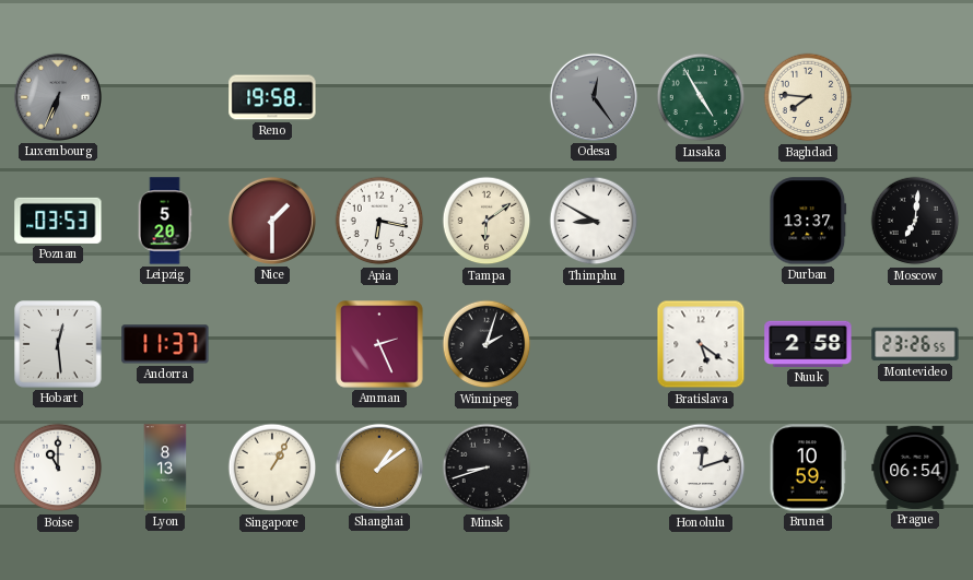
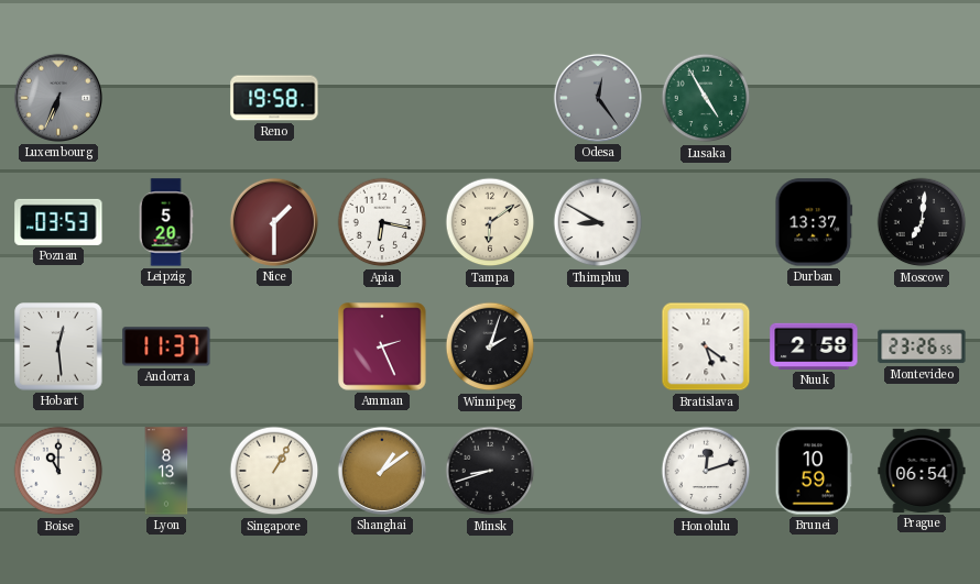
Baghdad: 7:46 -> none
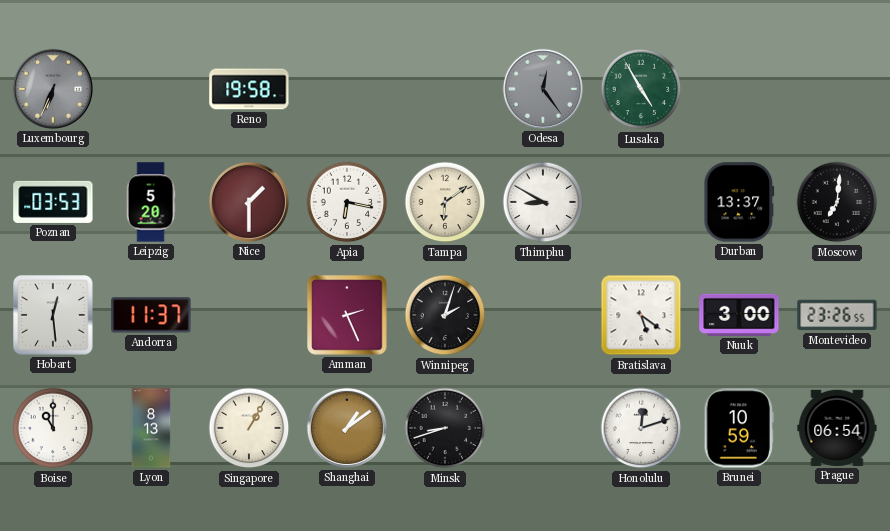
Nuuk: 2:58 -> 3:00
